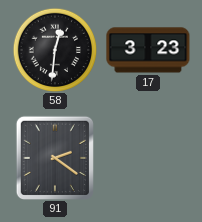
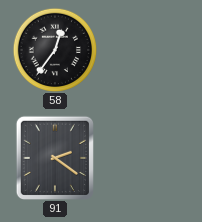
58: 12:31 -> 12:36
17: 3:23 -> none
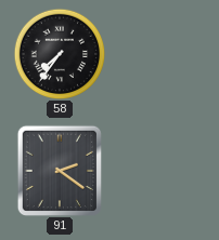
58: 12:36 -> 7:36
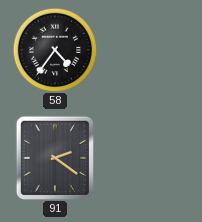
58: 7:36 -> 4:36
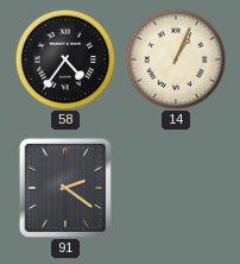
14: none -> 1:04
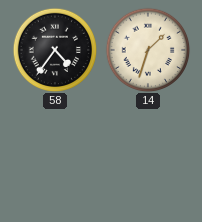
14: 1:04 -> 1:33
91: 2:21 -> none
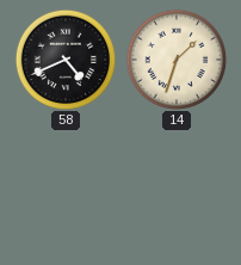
58: 4:36 -> 4:41
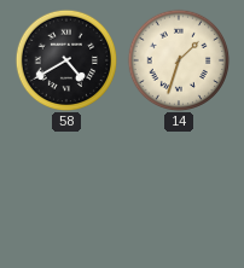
58: 4:41 -> 4:40
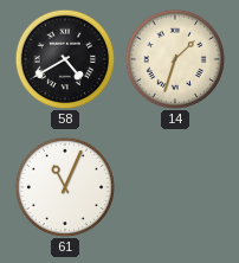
61: none -> 11:04
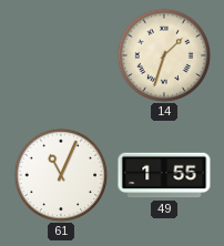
58: 4:40 -> none
49: none -> 1:55
